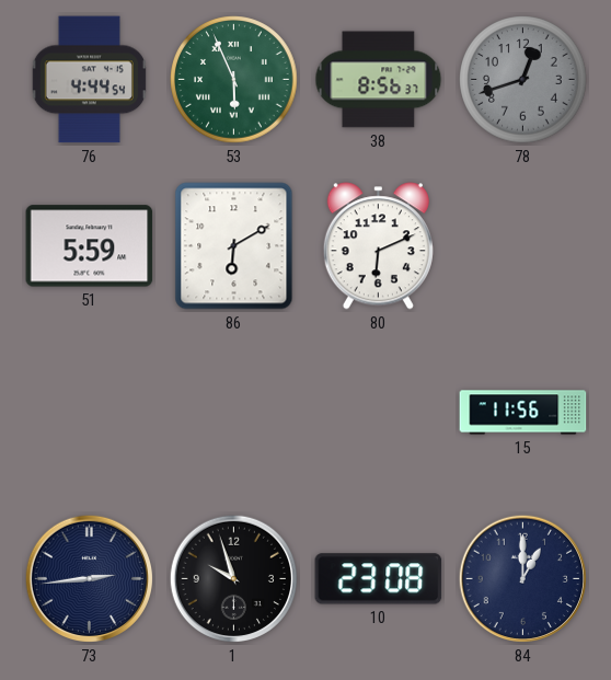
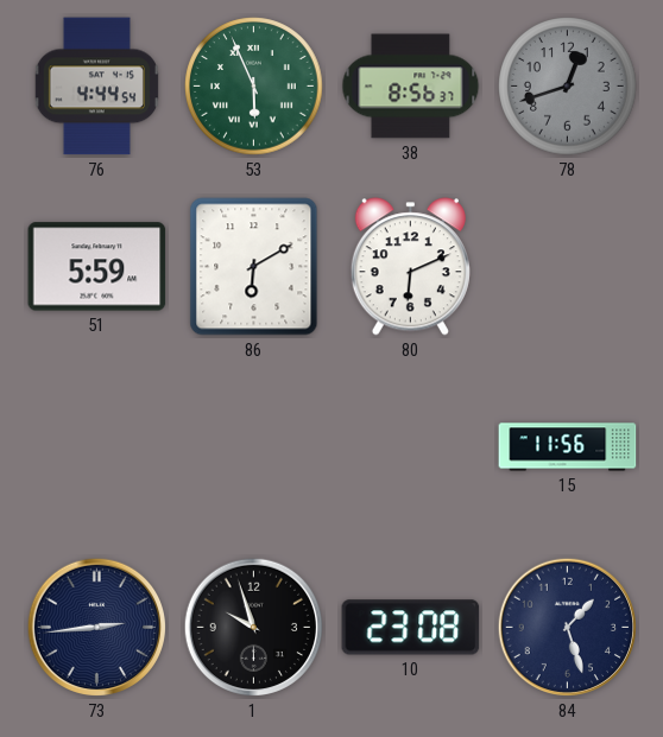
84: 1:00 -> 1:27
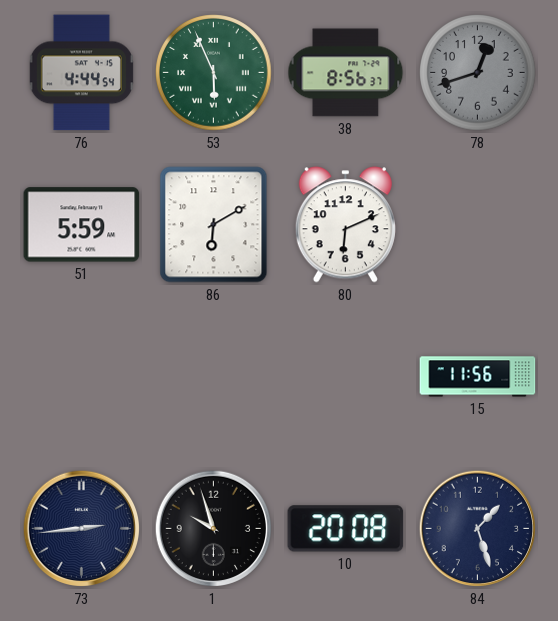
10: 23:08 -> 20:08
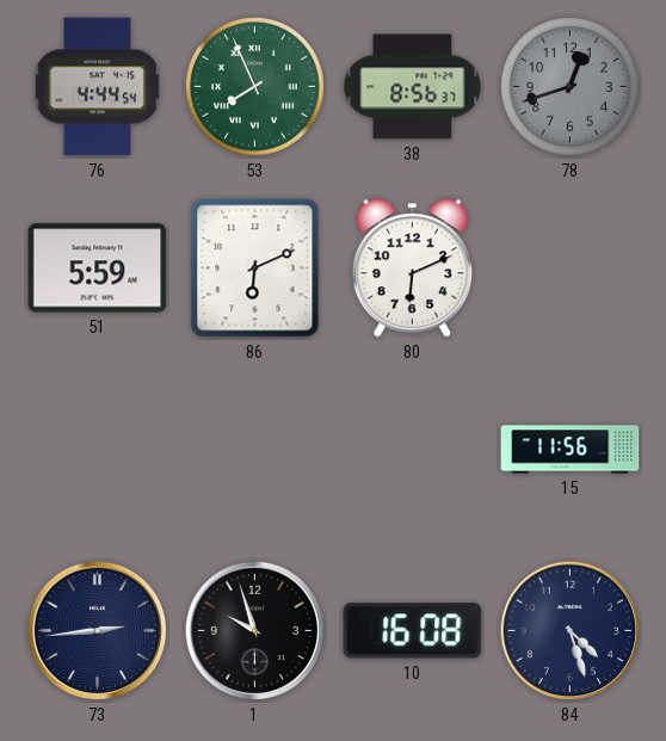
53: 5:56 -> 7:56
86: 6:10 -> 6:11
10: 20:08 -> 16:08
84: 1:27 -> 4:27
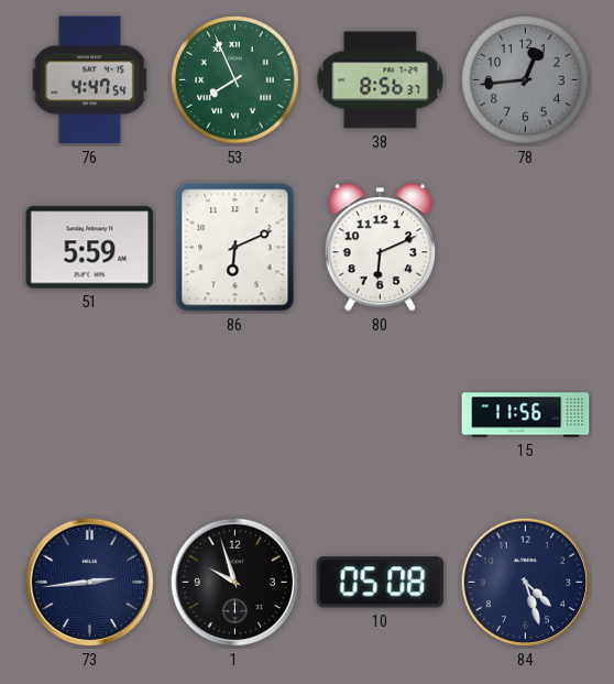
76: 4:44 -> 4:47
78: 12:42 -> 12:44
10: 16:08 -> 05:08
